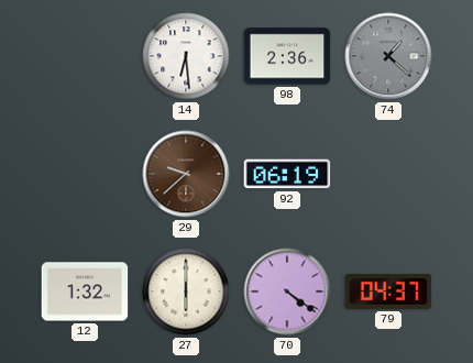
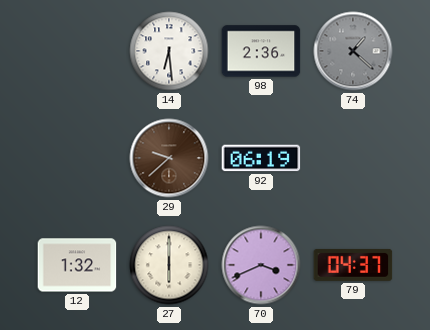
70: 4:21 -> 3:41
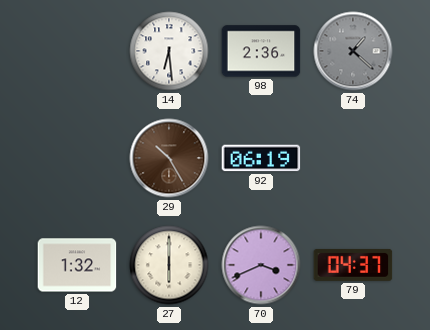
29: 9:38 -> 10:25
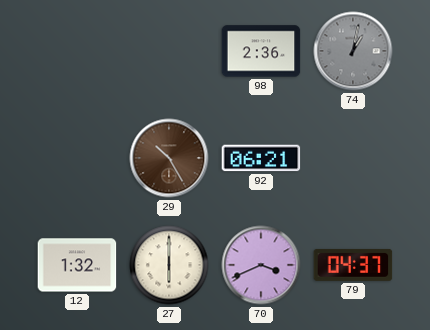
14: 6:29 -> none
74: 1:22 -> 1:02
92: 06:19 -> 06:21
